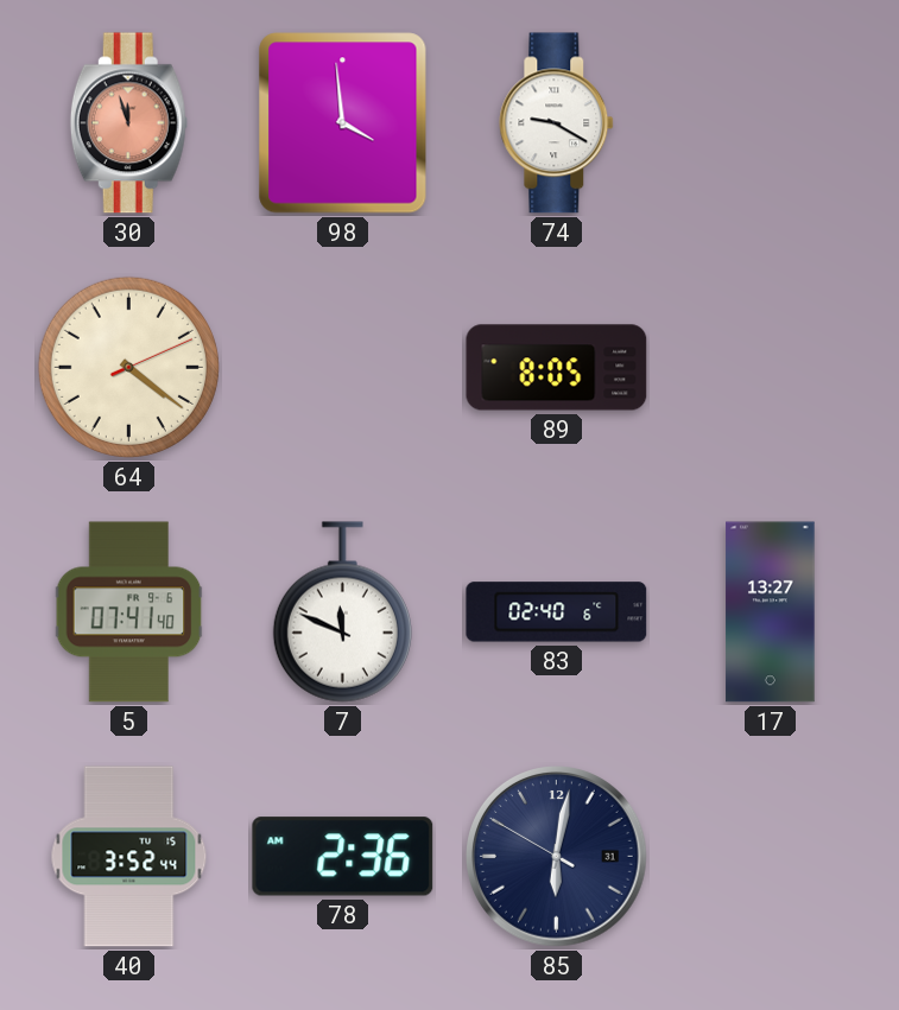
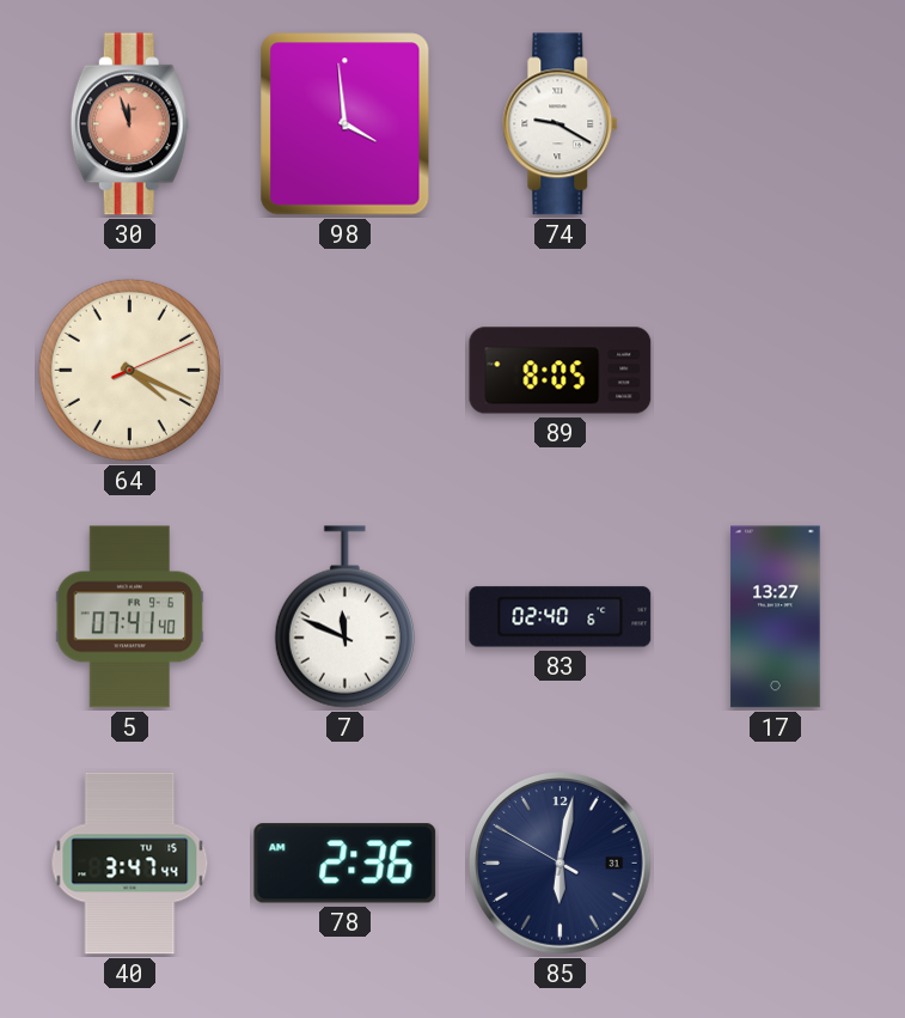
64: 4:21 -> 4:19
40: 3:52 -> 3:47
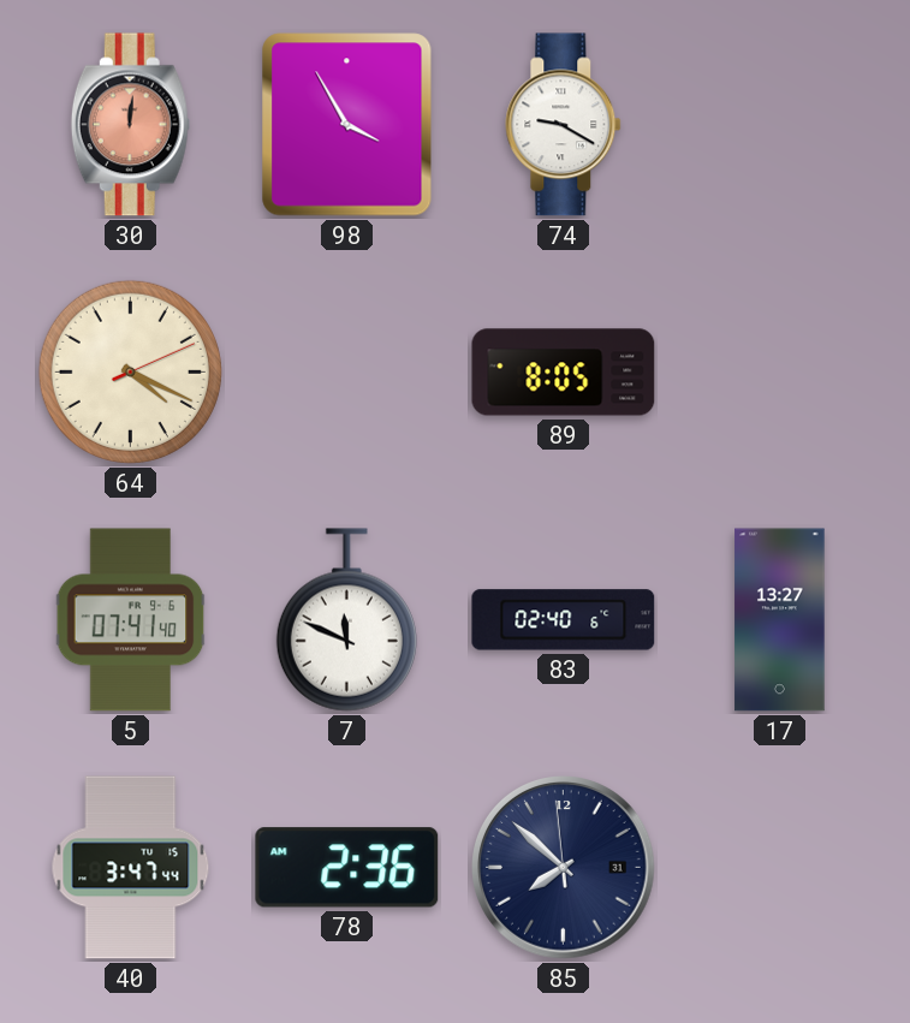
30: 11:57 -> 12:01
98: 3:59 -> 3:55
85: 6:01 -> 7:51
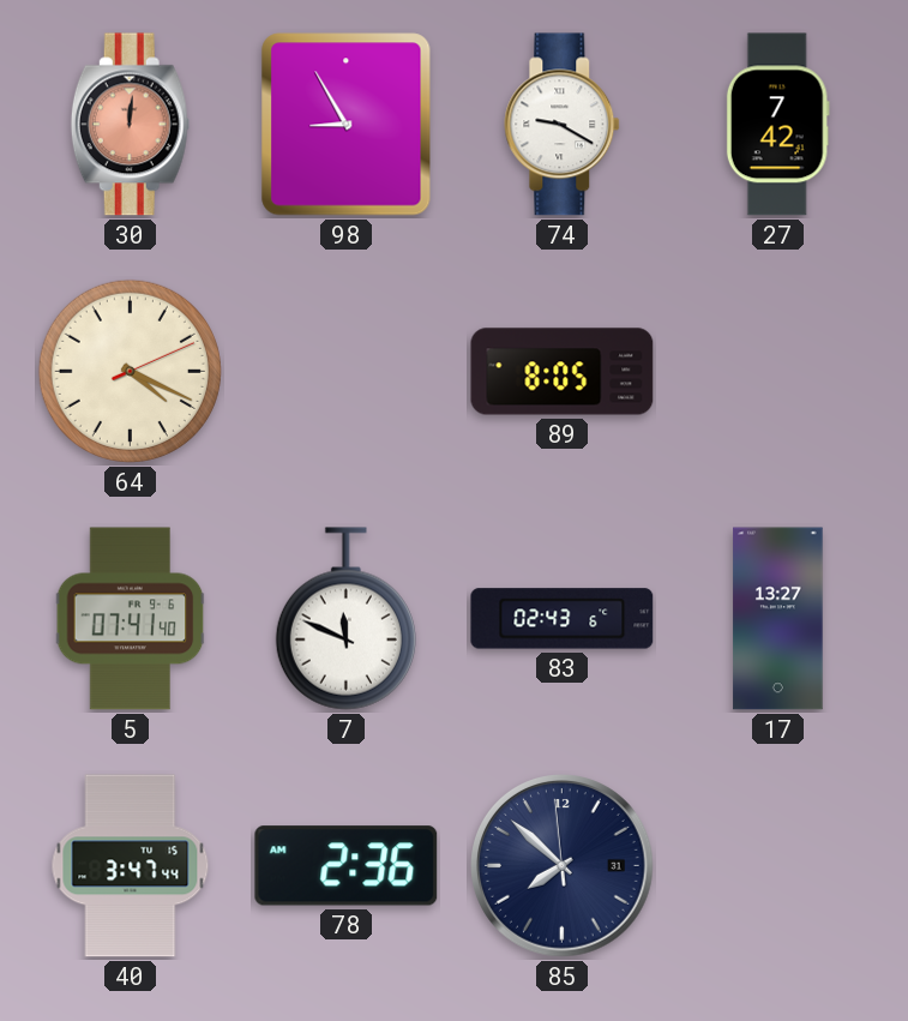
98: 3:55 -> 8:55
27: none -> 7:42
83: 02:40 -> 02:43
